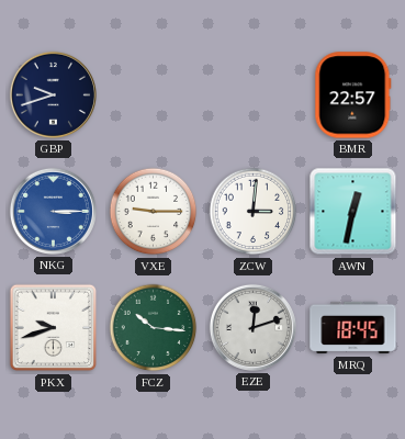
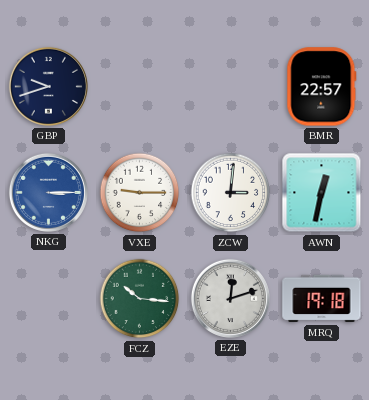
PKX: 9:42 -> none
MRQ: 18:45 -> 19:18
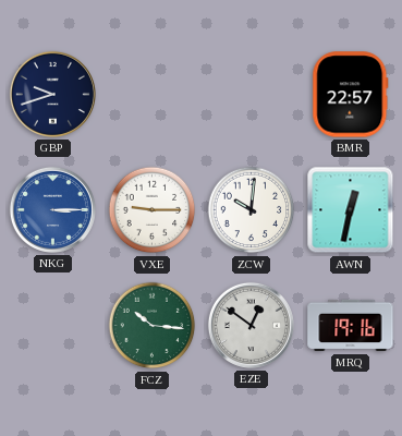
ZCW: 3:01 -> 10:01
EZE: 12:12 -> 12:51
MRQ: 19:18 -> 19:16
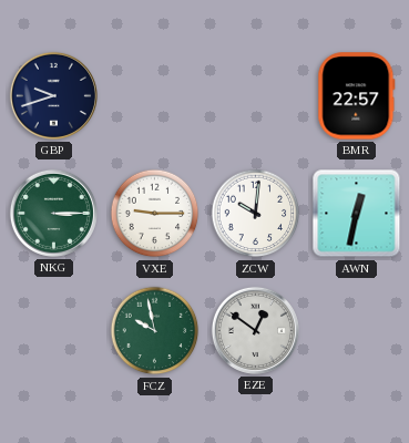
NKG dial: blue -> green
FCZ: 10:16 -> 9:58
MRQ: 19:16 -> none
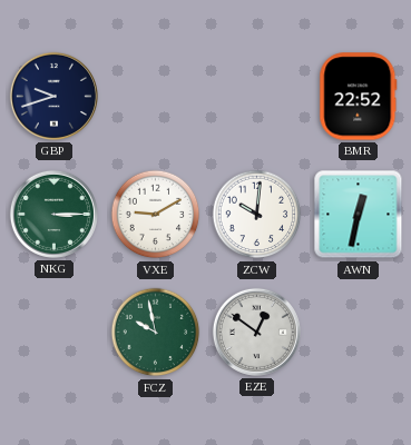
BMR: 22:57 -> 22:52
VXE: 9:15 -> 9:10
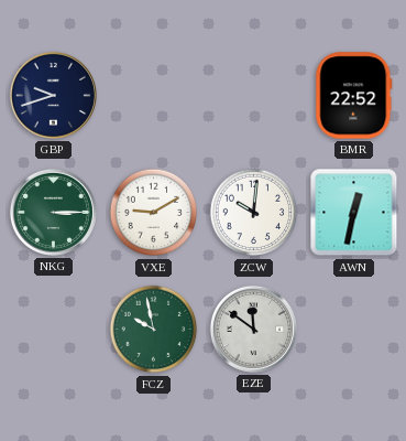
EZE: 12:51 -> 11:51
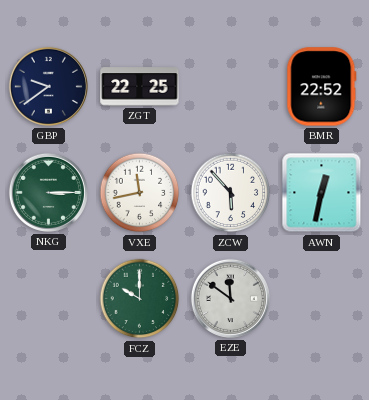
GBP: 9:42 -> 9:39
ZGT: none -> 22:25
VXE: 9:10 -> 11:43
ZCW: 10:01 -> 5:53
FCZ: 9:58 -> 10:00
